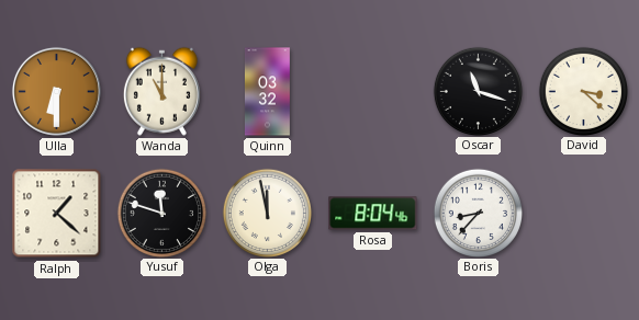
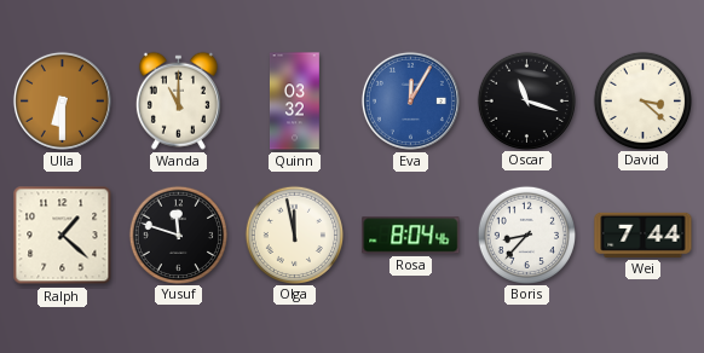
Eva: none -> 12:05
Wei: none -> 7:44
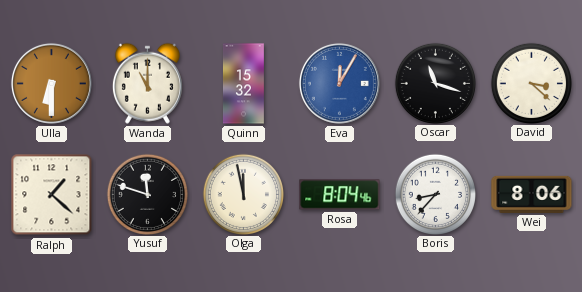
Quinn: 03:32 -> 15:32
Wei: 7:44 -> 8:06
